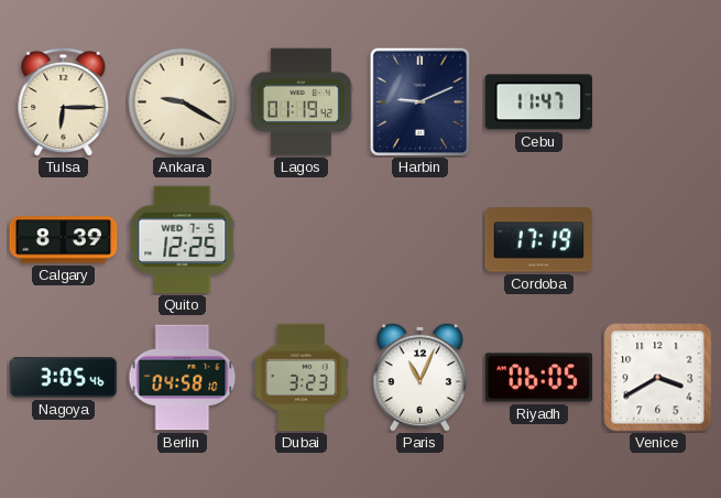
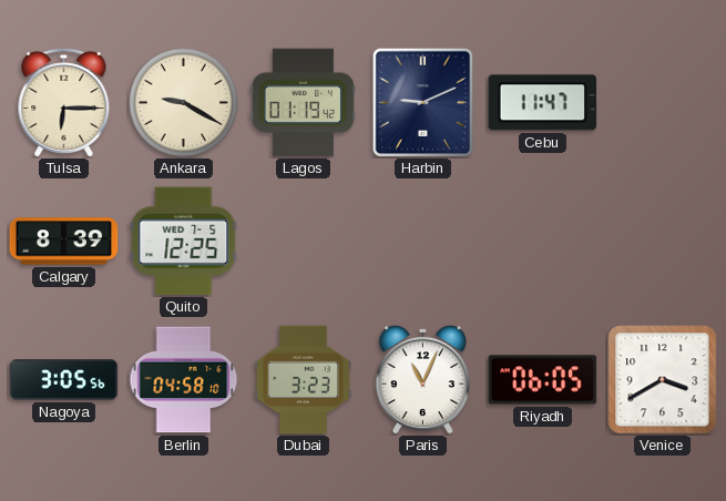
Cordoba: 17:19 -> none
Nagoya: 3:05:46 -> 3:05:56
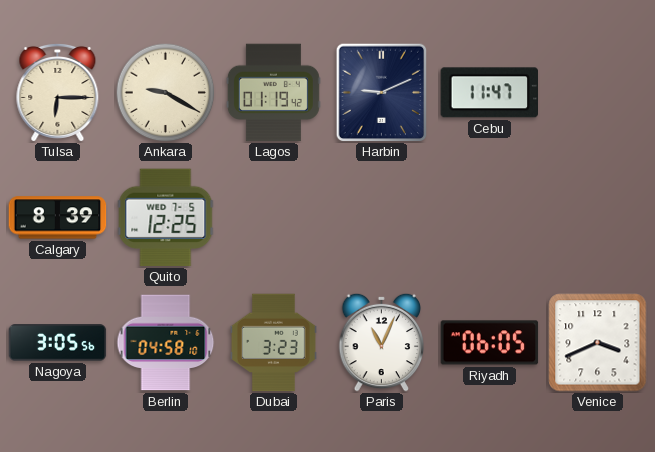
Venice: 3:40 -> 3:41
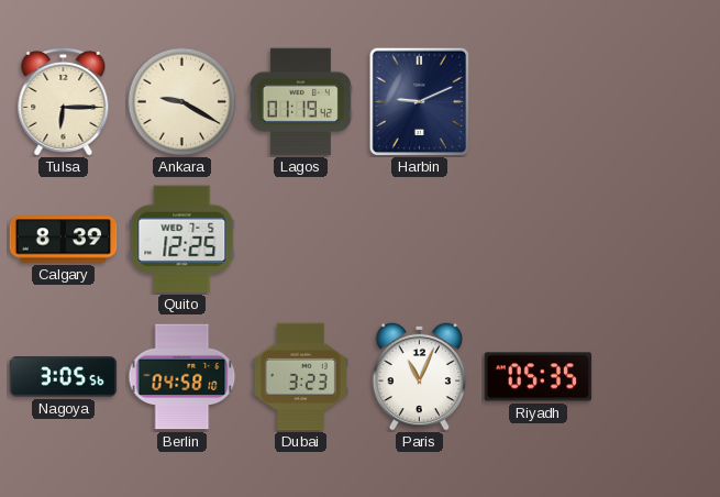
Cebu: 11:47 -> none
Riyadh: 06:05 -> 05:35
Venice: 3:41 -> none
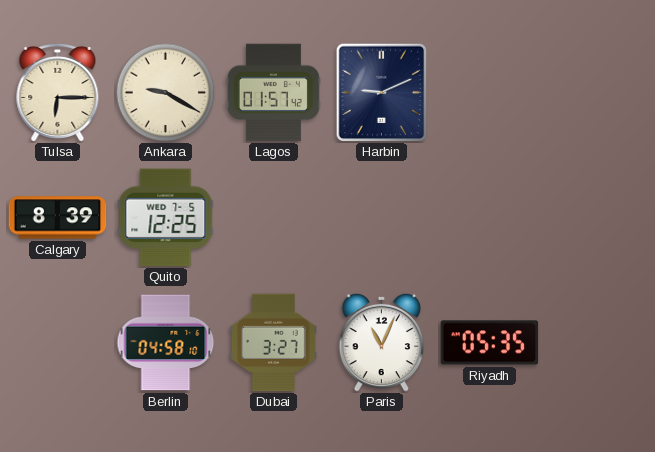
Lagos: 01:19 -> 01:57
Nagoya: 3:05 -> none
Dubai: 3:23 -> 3:27
